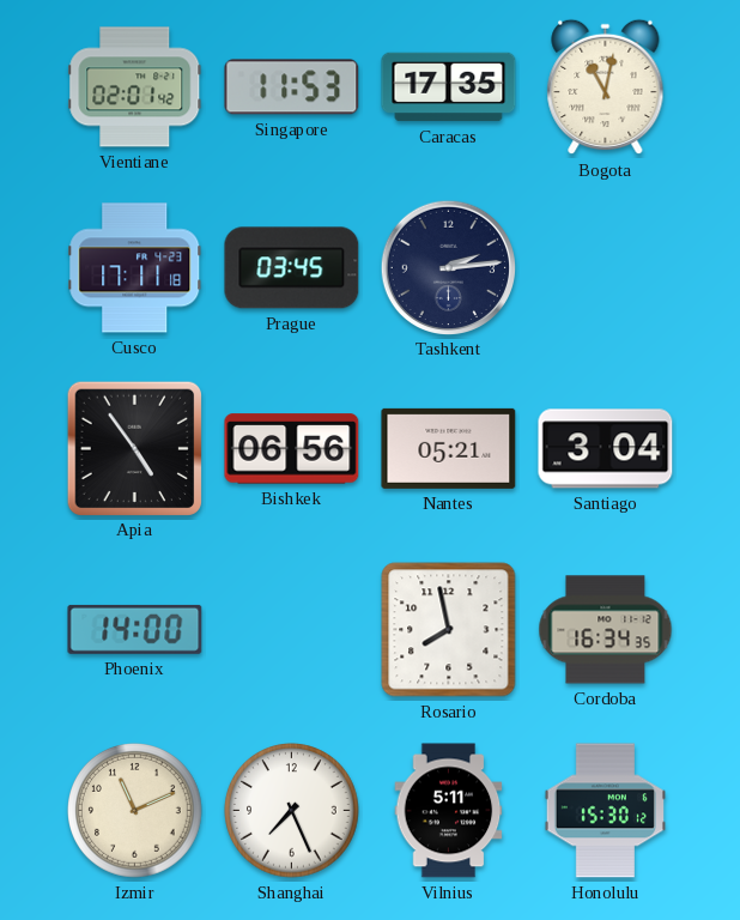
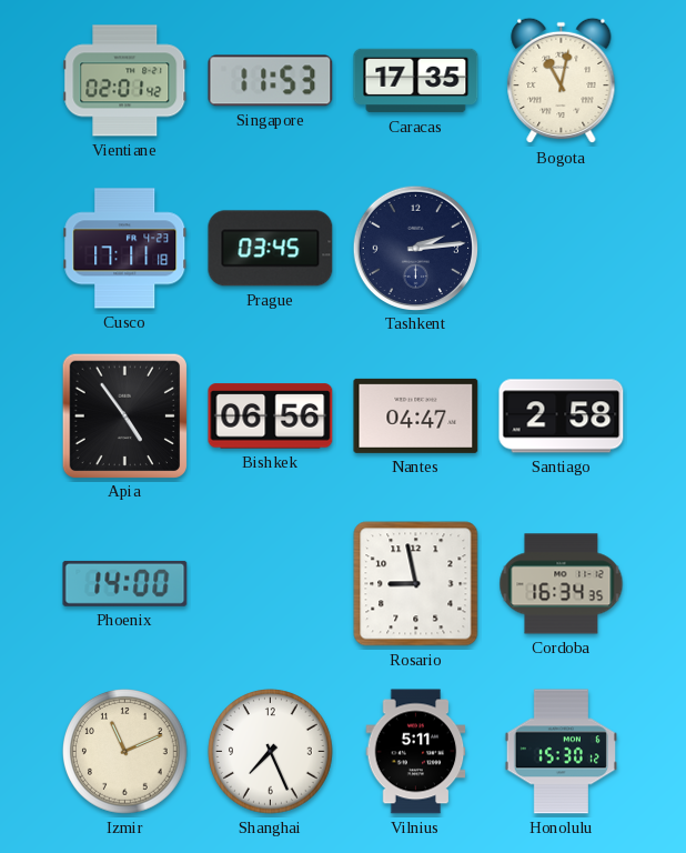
Nantes: 05:21 -> 04:47
Santiago: 3:04 -> 2:58
Rosario: 7:58 -> 8:58
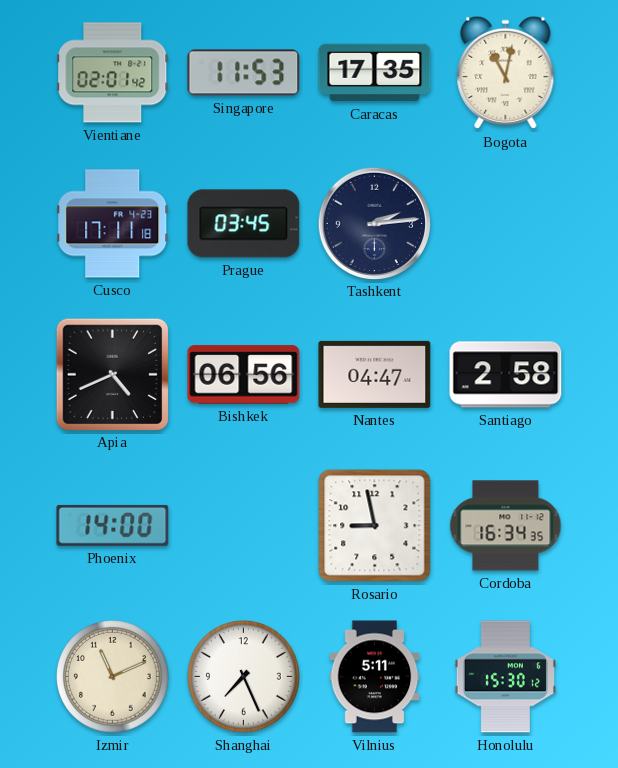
Apia: 4:54 -> 4:41
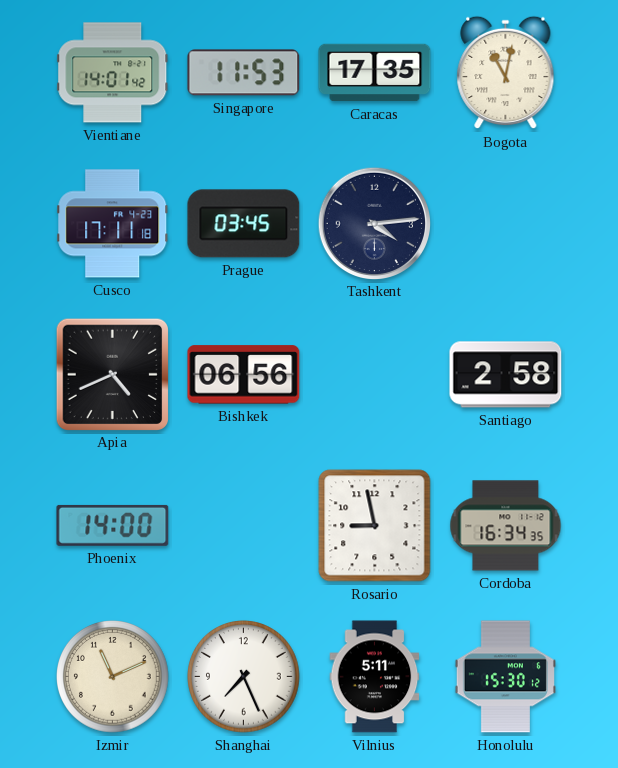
Vientiane: 02:01 -> 14:01
Tashkent: 2:14 -> 4:14
Nantes: 04:47 -> none
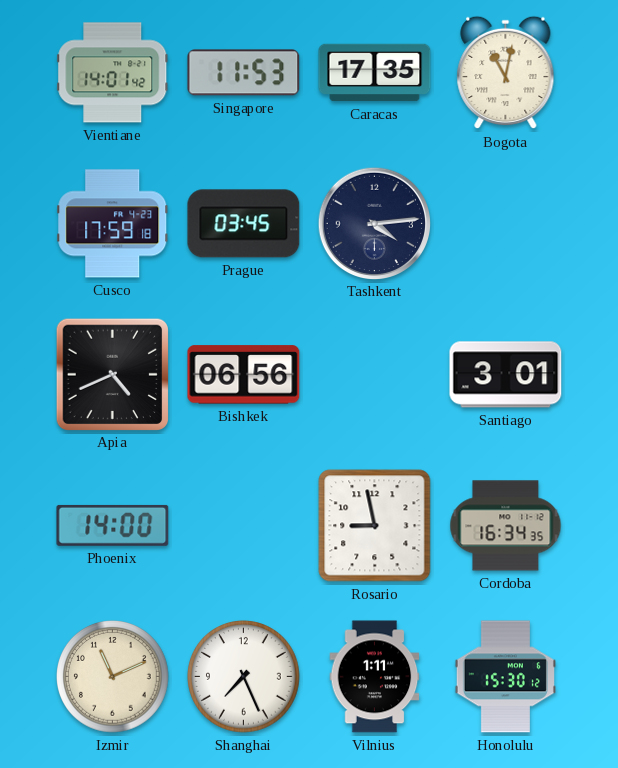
Cusco: 17:11 -> 17:59
Santiago: 2:58 -> 3:01
Vilnius: 5:11 -> 1:11
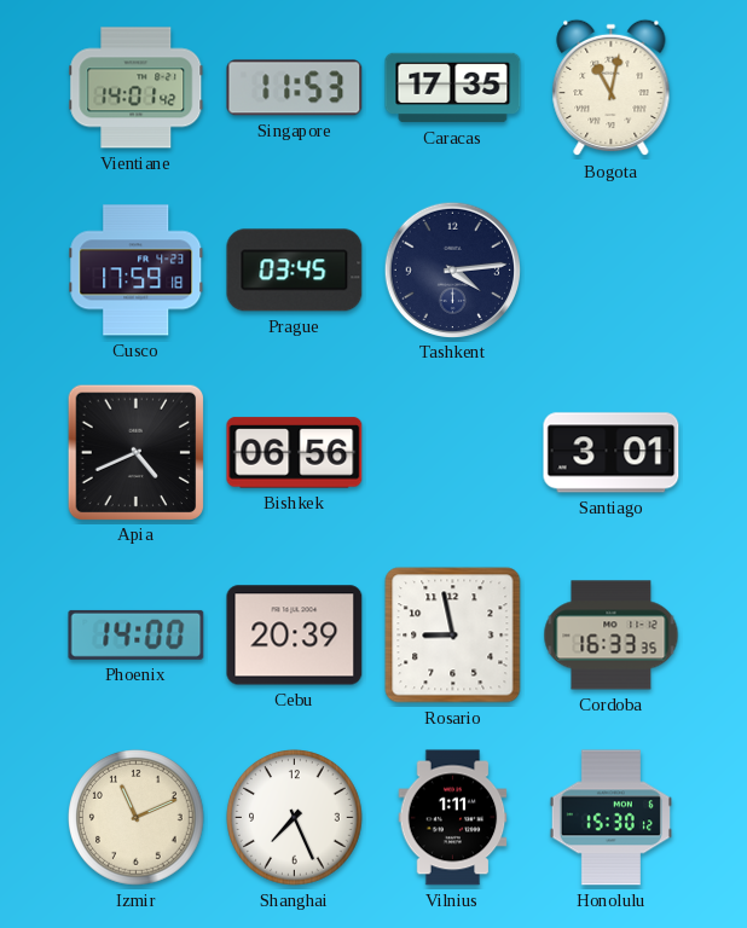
Cebu: none -> 20:39
Cordoba: 16:34 -> 16:33
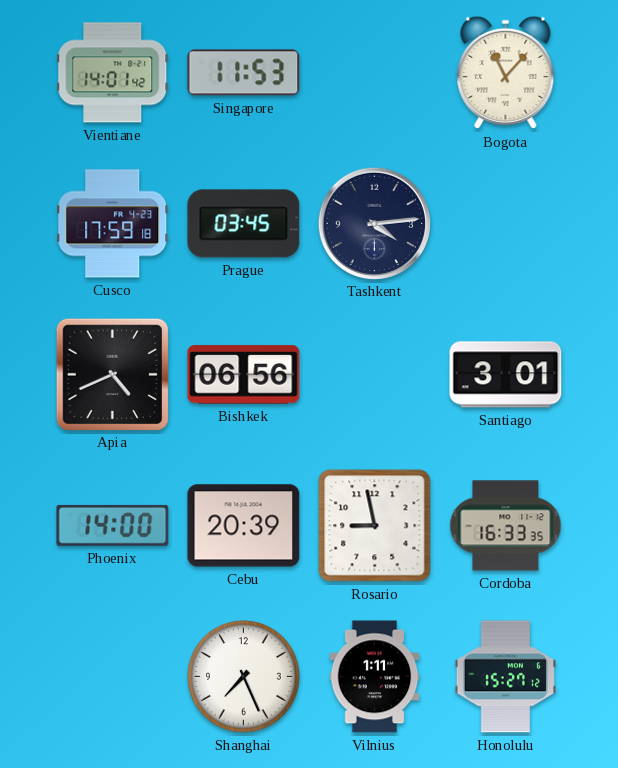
Caracas: 17:35 -> none
Bogota: 11:02 -> 11:07
Izmir: 11:11 -> none
Honolulu: 15:30 -> 15:27
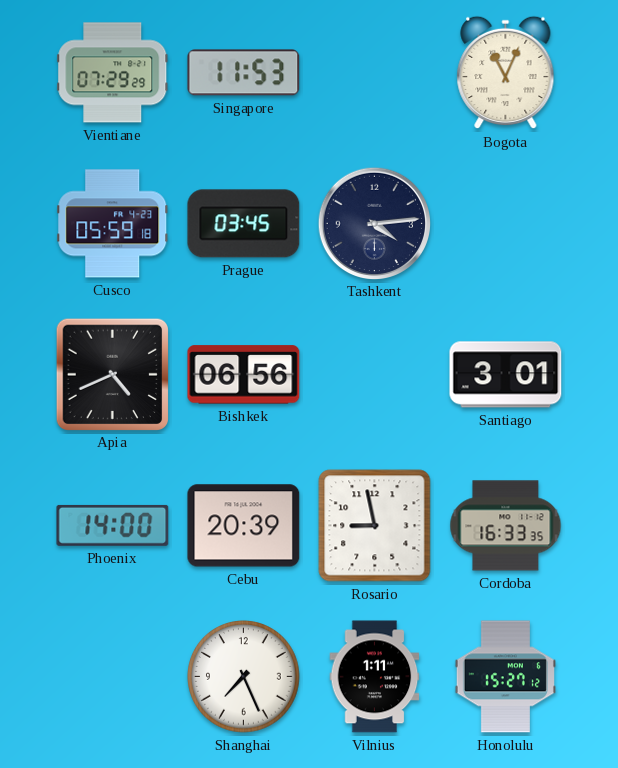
Vientiane: 14:01 -> 07:29
Bogota: 11:07 -> 11:04
Cusco: 17:59 -> 05:59
